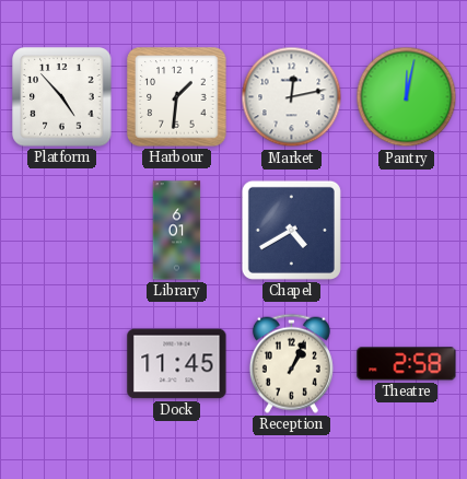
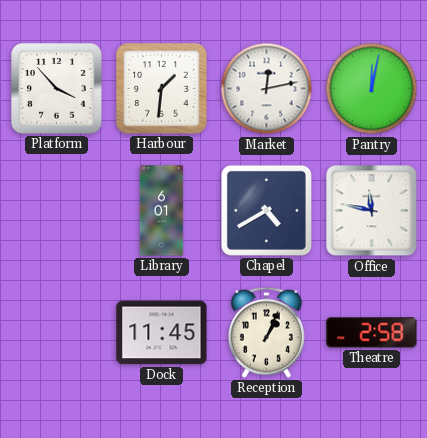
Platform: 4:53 -> 3:53
Office: none -> 11:47
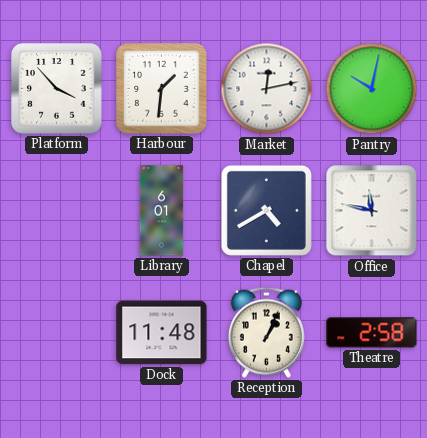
Pantry: 12:02 -> 10:02
Dock: 11:45 -> 11:48
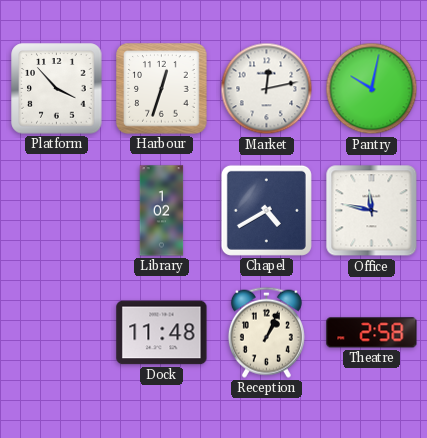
Harbour: 1:31 -> 12:33
Library: 6:01 -> 1:02
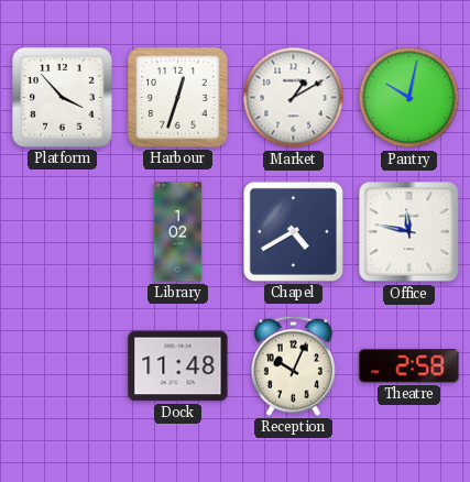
Market: 12:13 -> 1:10
Reception: 1:04 -> 10:04
